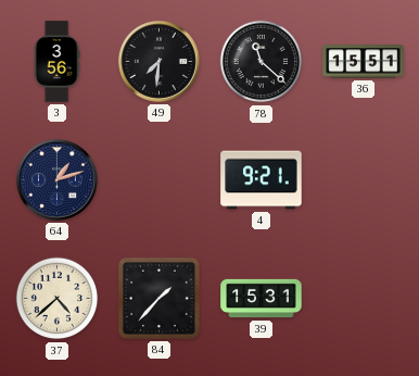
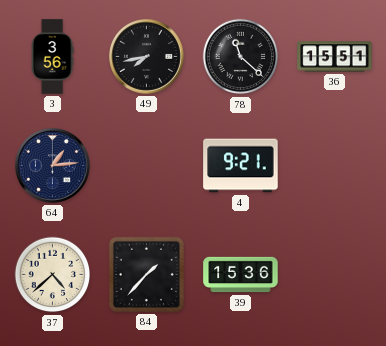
49: 7:31 -> 7:43
64: 1:12 -> 1:14
39: 15:31 -> 15:36
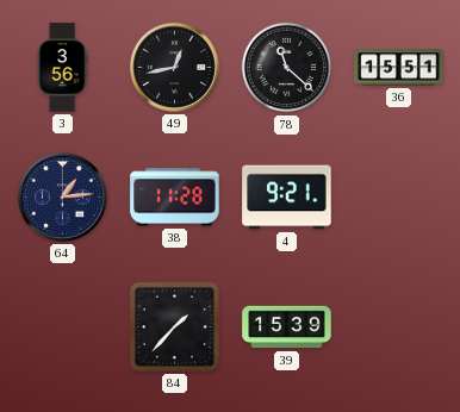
49: 7:43 -> 12:43
38: none -> 11:28
37: 4:38 -> none
39: 15:36 -> 15:39
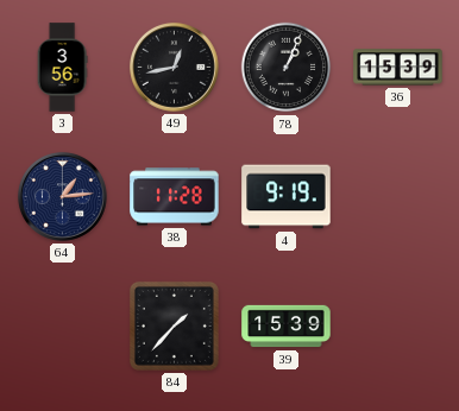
78: 11:22 -> 1:04
36: 15:51 -> 15:39
4: 9:21 -> 9:19
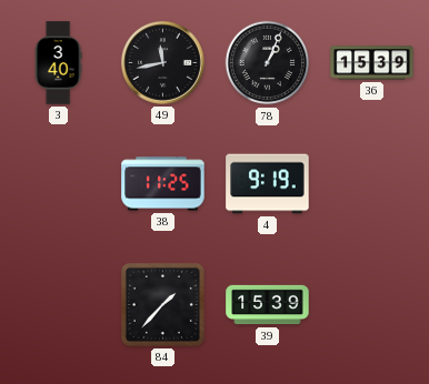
3: 3:56 -> 3:40
49: 12:43 -> 11:43
64: 1:14 -> none
38: 11:28 -> 11:25
